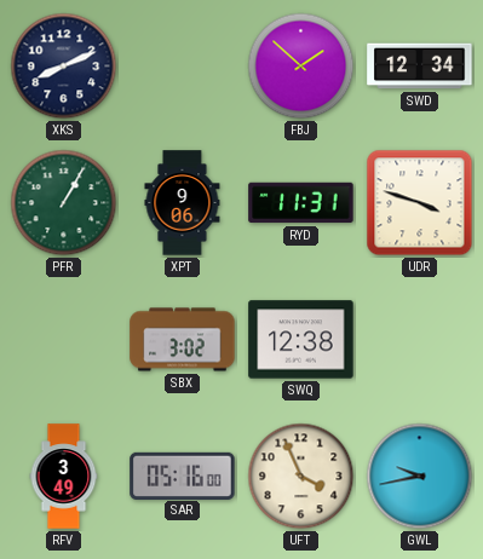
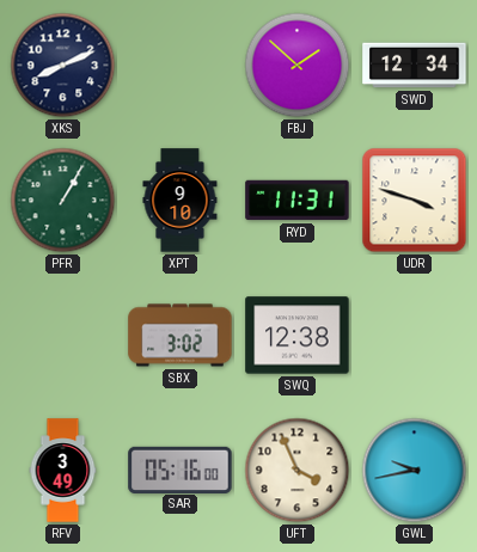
XPT: 9:06 -> 9:10
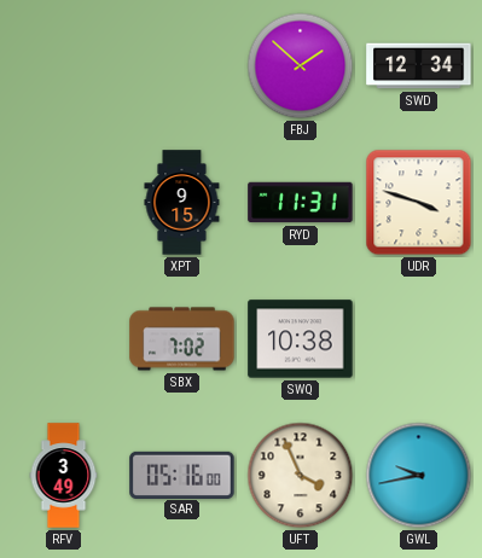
XKS: 8:11 -> none
PFR: 1:05 -> none
XPT: 9:10 -> 9:15
SBX: 3:02 -> 7:02
SWQ: 12:38 -> 10:38
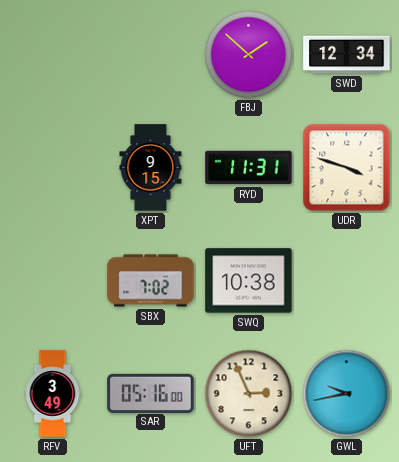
UFT: 3:56 -> 2:56
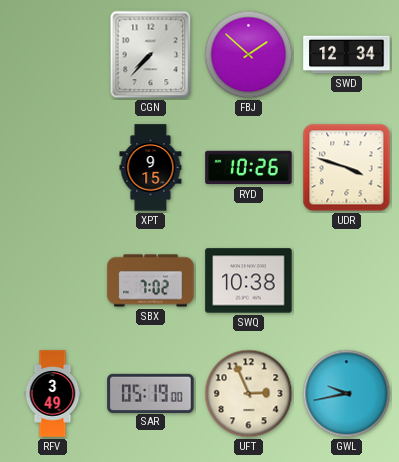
CGN: none -> 7:37
RYD: 11:31 -> 10:26
SAR: 05:16 -> 05:19
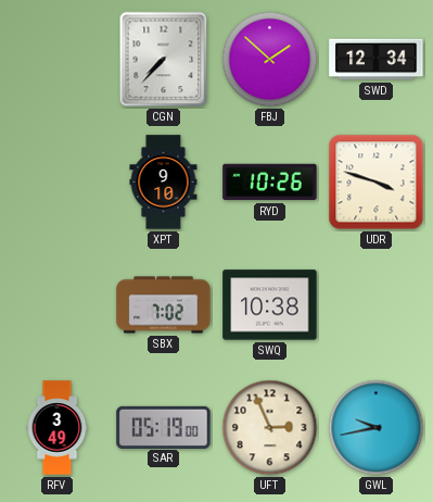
XPT: 9:15 -> 9:10
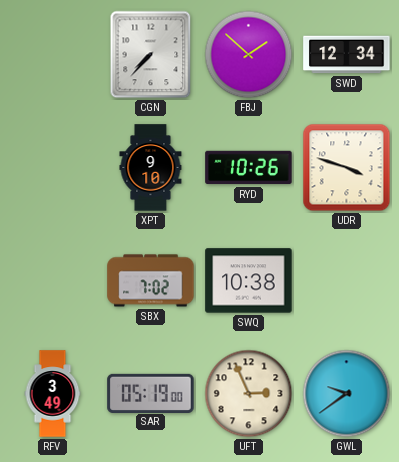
GWL: 9:43 -> 9:39
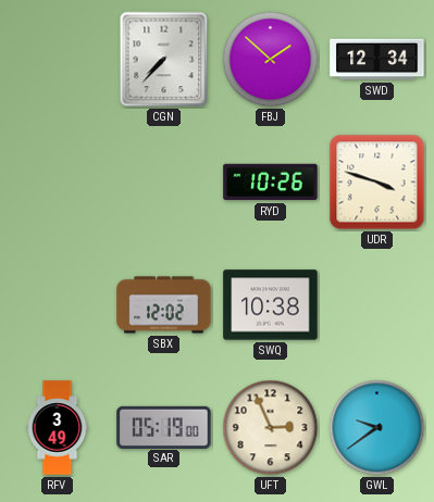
XPT: 9:10 -> none
SBX: 7:02 -> 12:02
